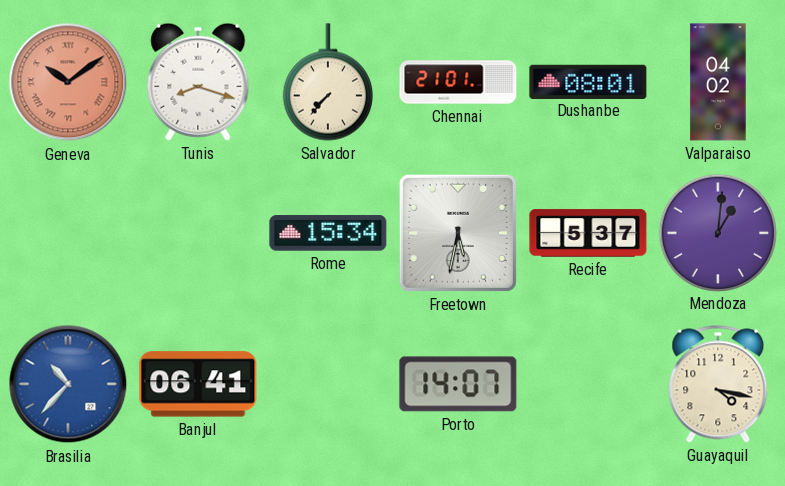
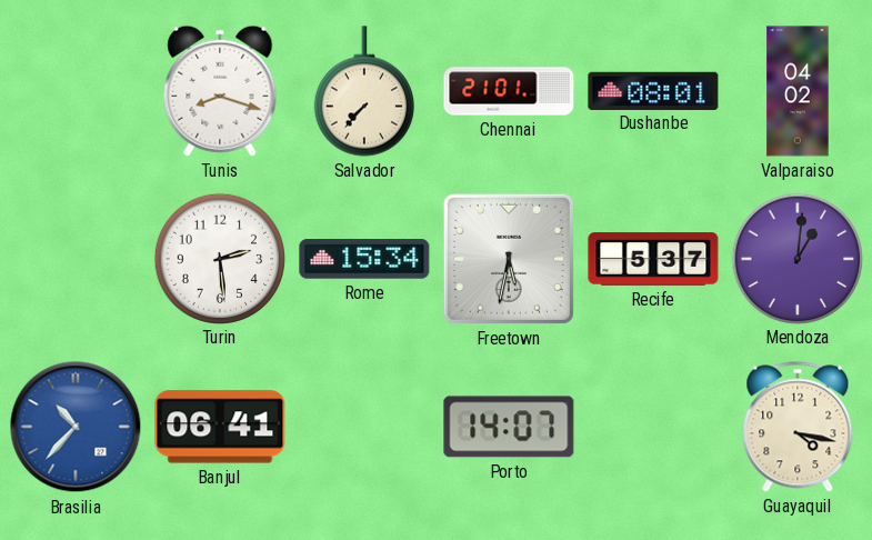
Geneva: 10:09 -> none
Turin: none -> 2:29
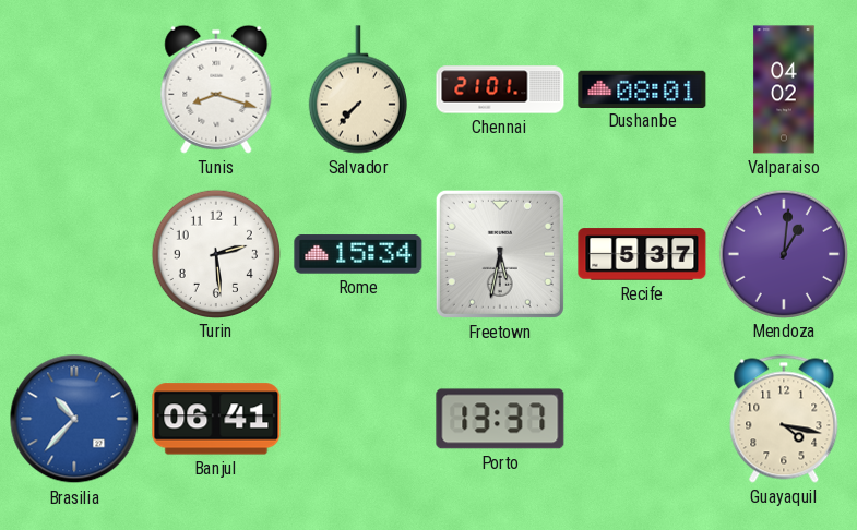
Porto: 14:07 -> 13:37
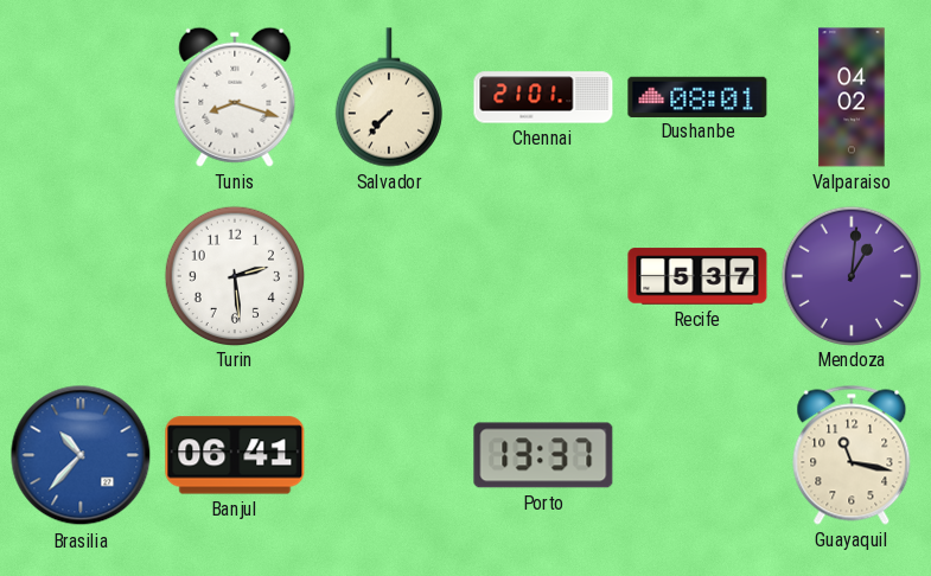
Rome: 15:34 -> none
Freetown: 5:32 -> none
Guayaquil: 4:17 -> 11:17
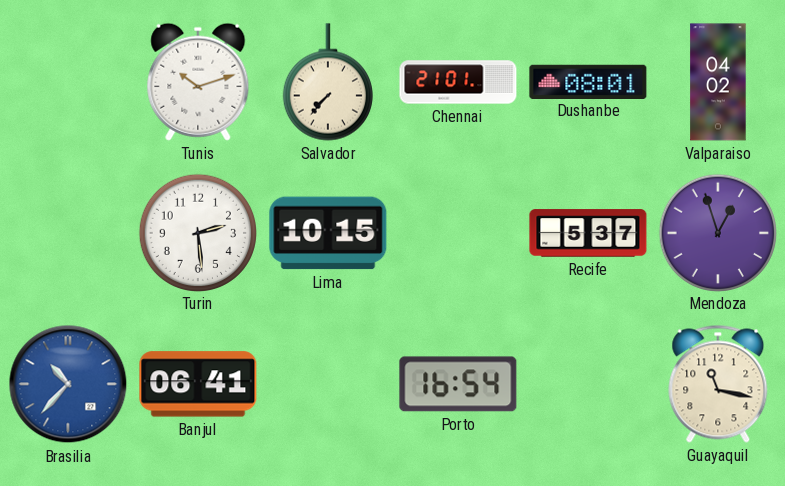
Tunis: 8:18 -> 10:12
Lima: none -> 10:15
Mendoza: 1:01 -> 12:57
Porto: 13:37 -> 16:54
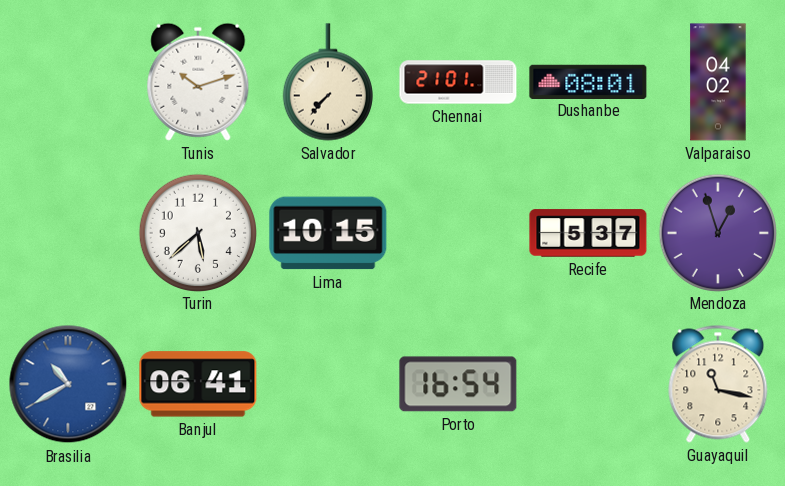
Turin: 2:29 -> 5:38
Brasilia: 10:37 -> 10:40
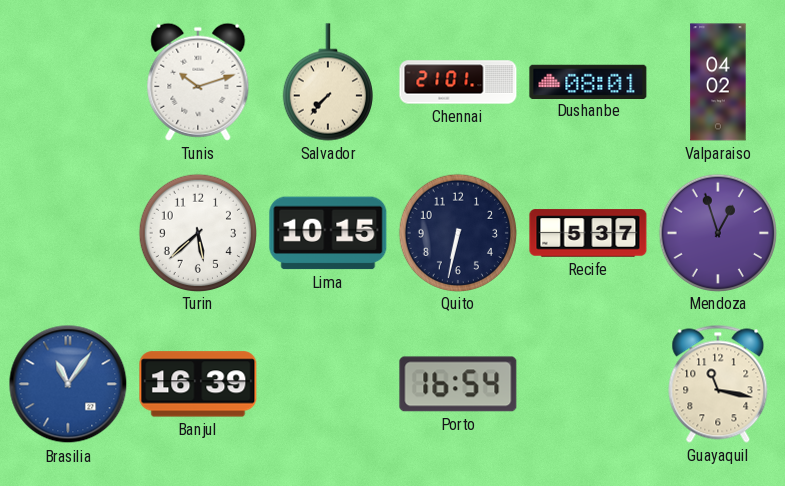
Quito: none -> 6:32
Brasilia: 10:40 -> 11:06
Banjul: 06:41 -> 16:39
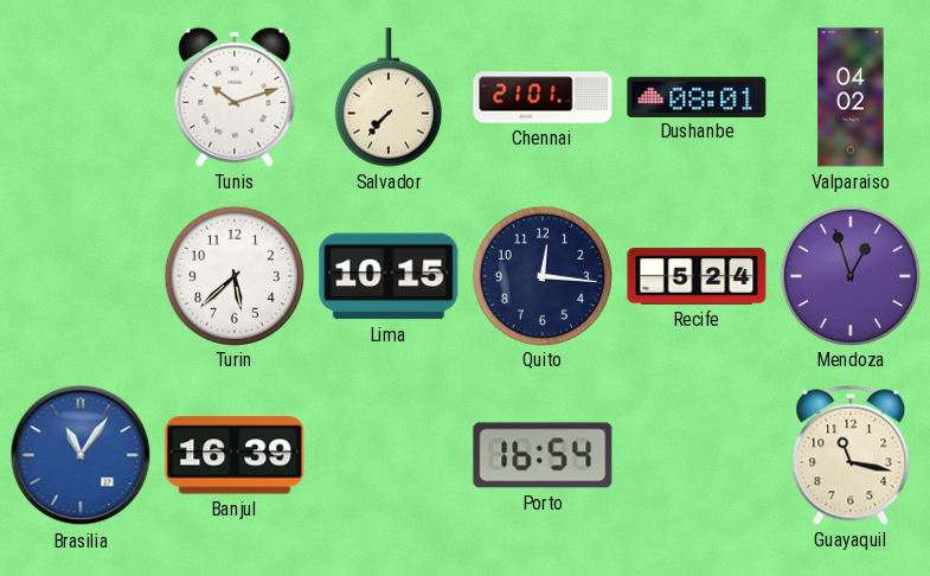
Quito: 6:32 -> 12:16
Recife: 5:37 -> 5:24
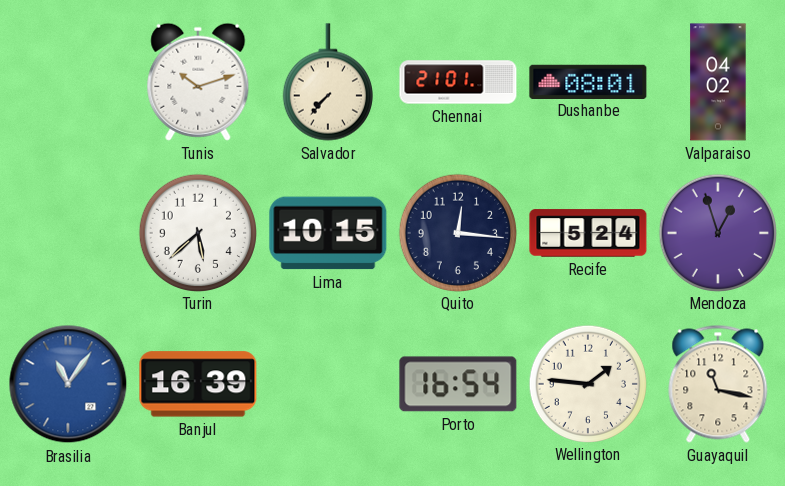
Wellington: none -> 1:46
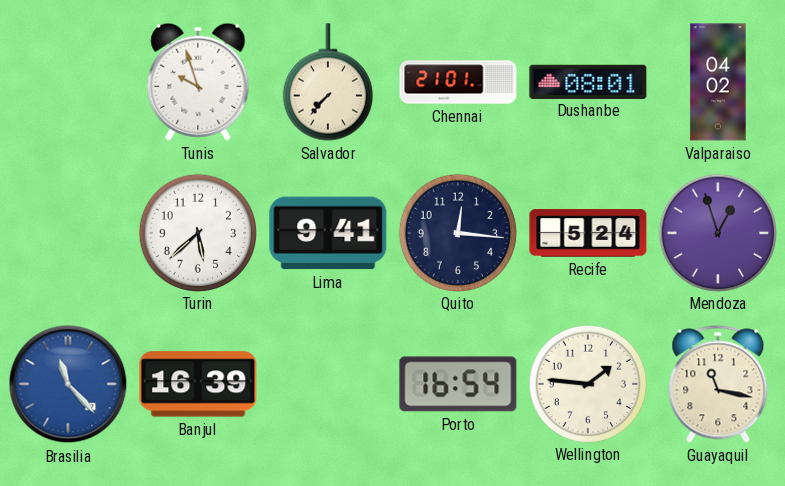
Tunis: 10:12 -> 9:57
Lima: 10:15 -> 9:41
Brasilia: 11:06 -> 11:23
